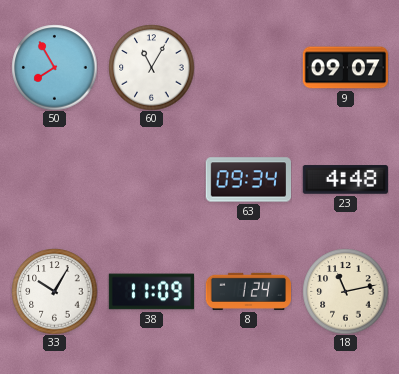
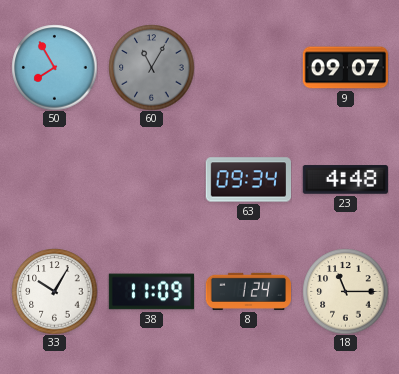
60 dial: white -> grey
18: 11:13 -> 11:15
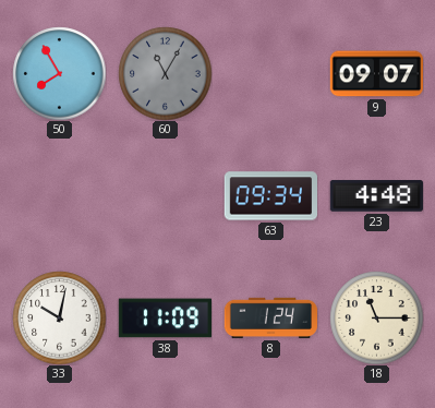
33: 10:05 -> 10:02
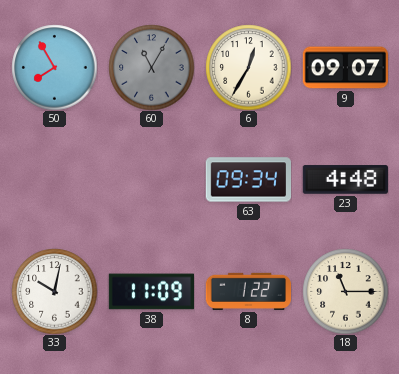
6: none -> 12:35
8: 1:24 -> 1:22
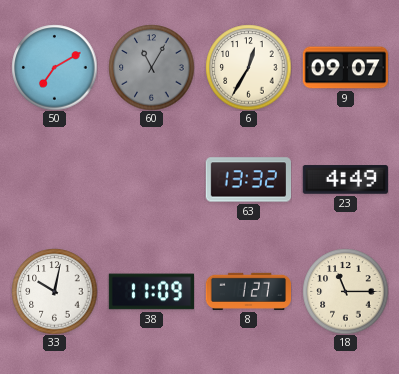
50: 7:55 -> 7:10
63: 09:34 -> 13:32
23: 4:48 -> 4:49
8: 1:22 -> 1:27
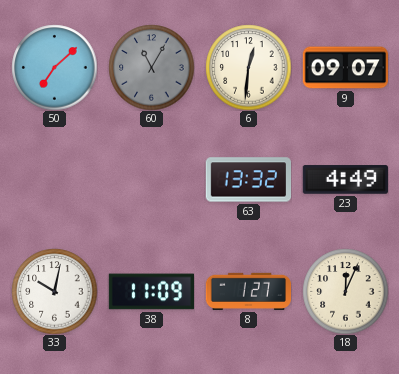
50: 7:10 -> 7:08
6: 12:35 -> 12:31
18: 11:15 -> 12:04
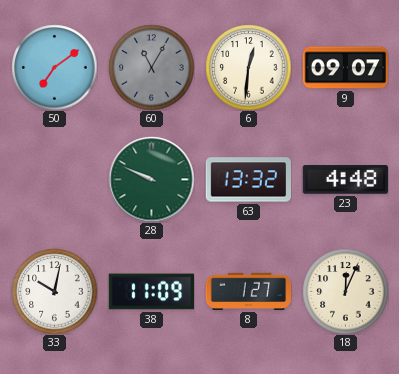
50: 7:08 -> 7:09
28: none -> 9:49
23: 4:49 -> 4:48
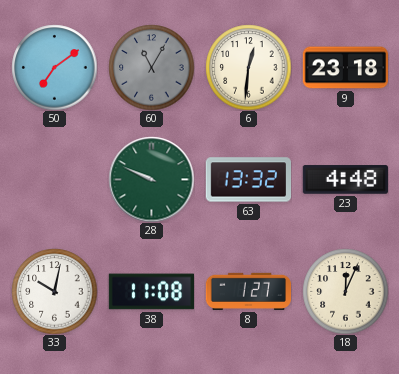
9: 09:07 -> 23:18
38: 11:09 -> 11:08
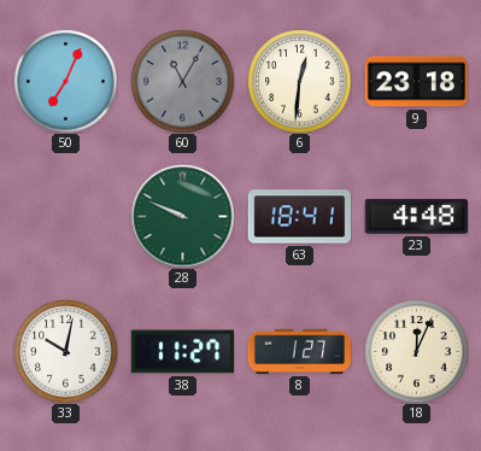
50: 7:09 -> 7:04
63: 13:32 -> 18:41
38: 11:08 -> 11:27
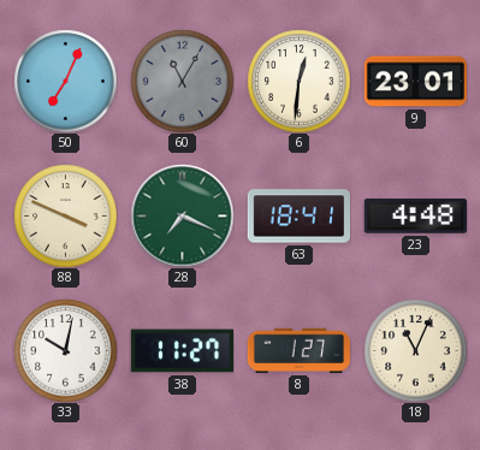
9: 23:18 -> 23:01
88: none -> 3:49
28: 9:49 -> 7:19
18: 12:04 -> 11:04
